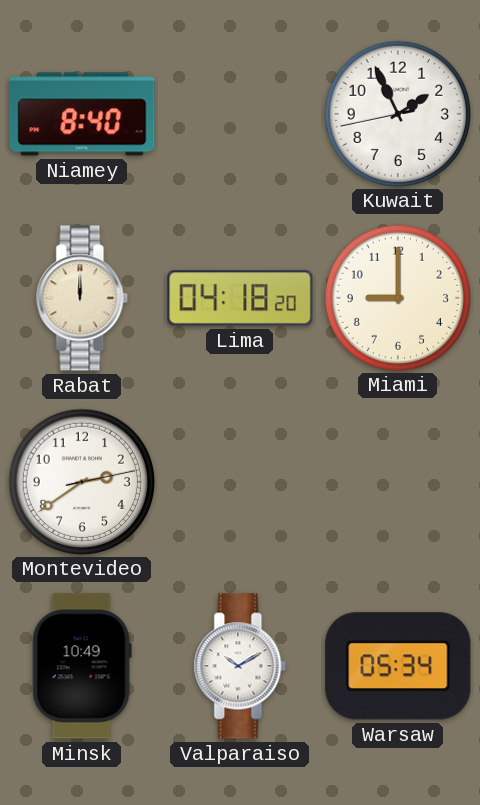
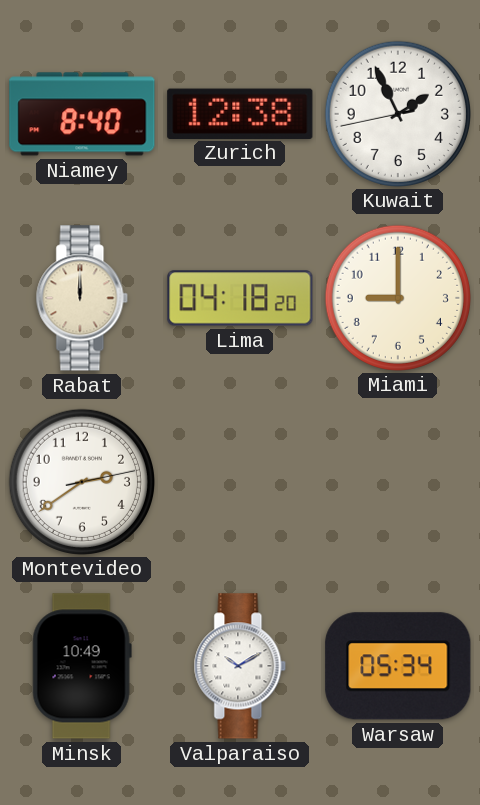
Zurich: none -> 12:38
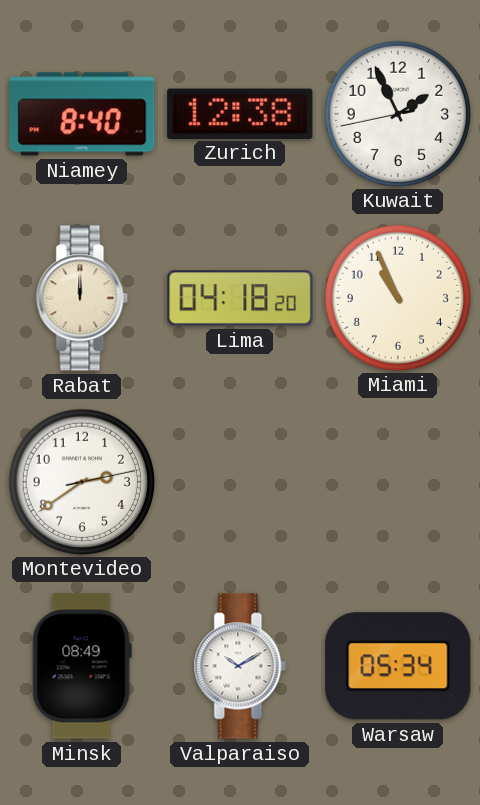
Miami: 9:00 -> 10:56
Minsk: 10:49 -> 08:49
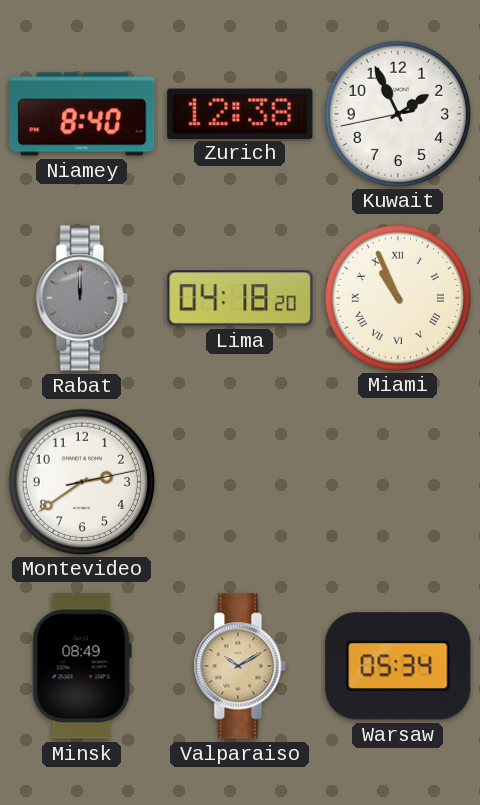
Rabat dial: cream -> grey
Miami numerals: Arabic -> Roman
Valparaiso dial: white -> champagne
